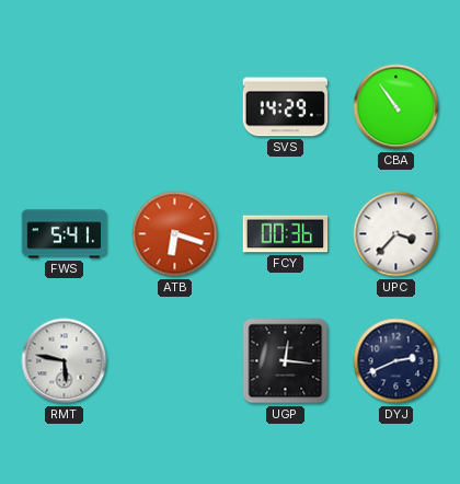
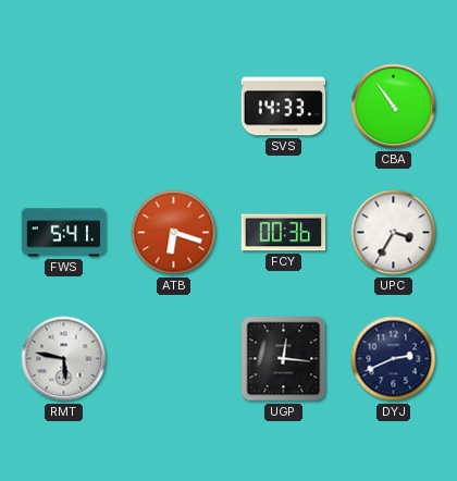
SVS: 14:29 -> 14:33
UPC: 3:37 -> 3:35
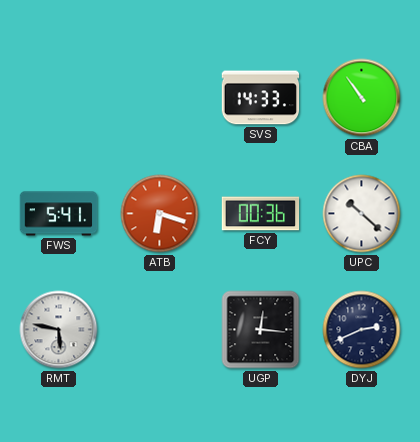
UPC: 3:35 -> 10:22
